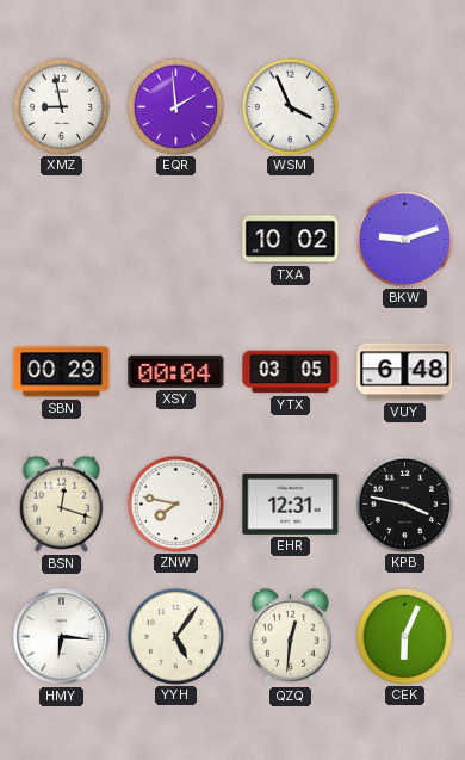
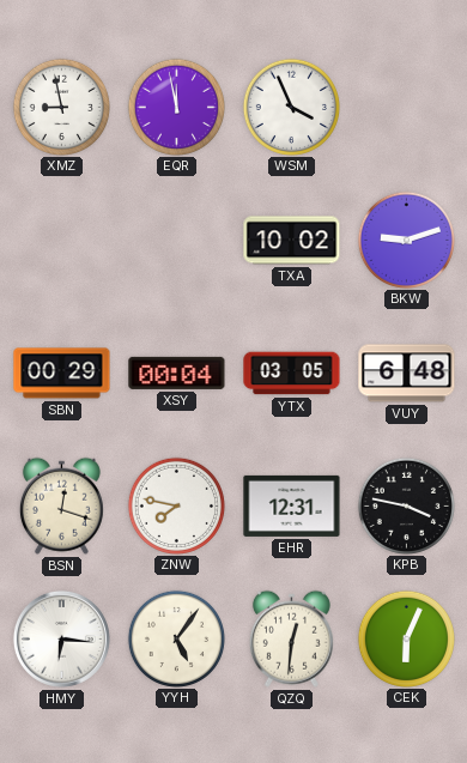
EQR: 1:59 -> 11:58
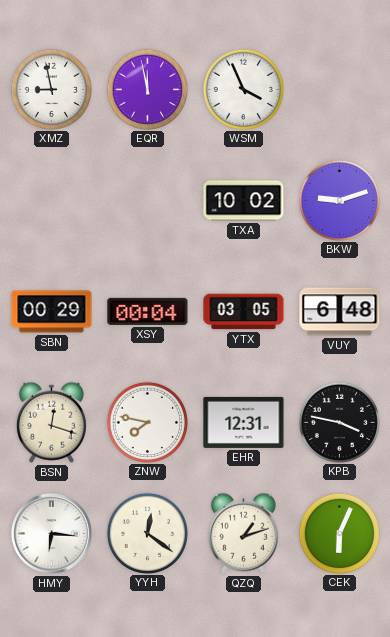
YYH: 5:06 -> 12:21
QZQ: 12:31 -> 1:12
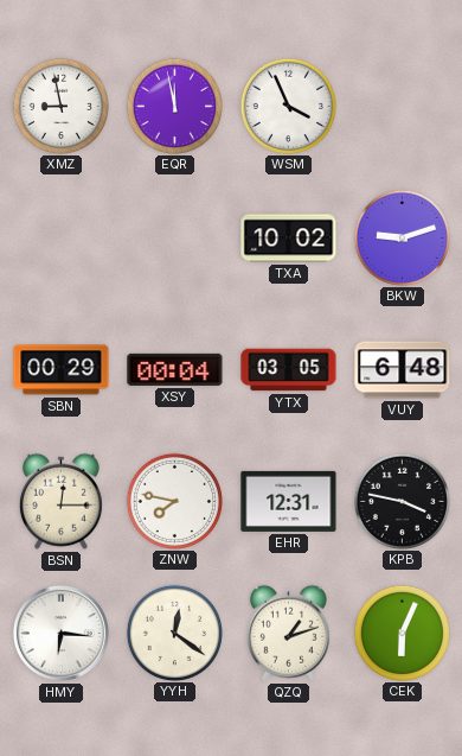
BSN: 12:18 -> 12:15
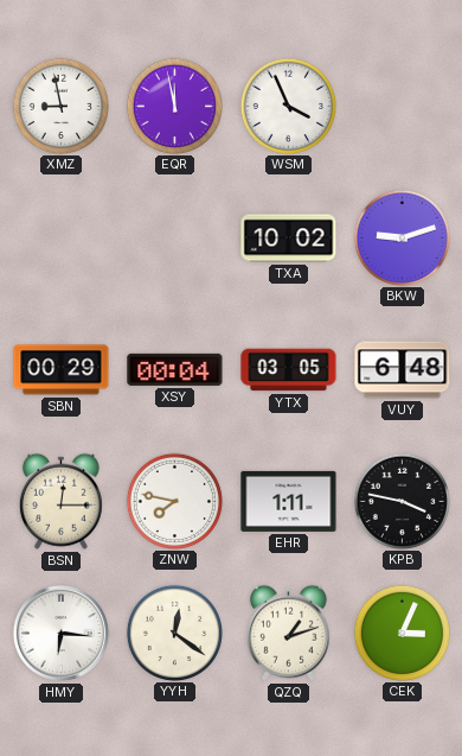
EHR: 12:31 -> 1:11
CEK: 6:04 -> 3:04
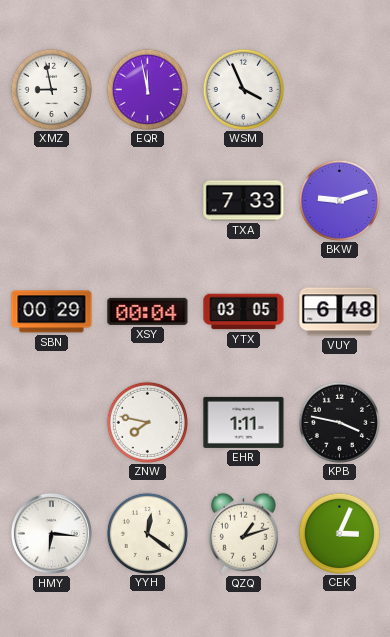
TXA: 10:02 -> 7:33
BSN: 12:15 -> none
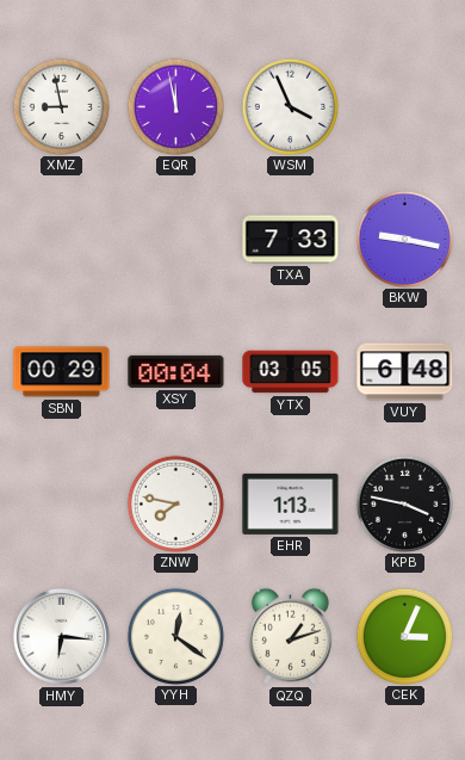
BKW: 9:12 -> 9:17
EHR: 1:11 -> 1:13
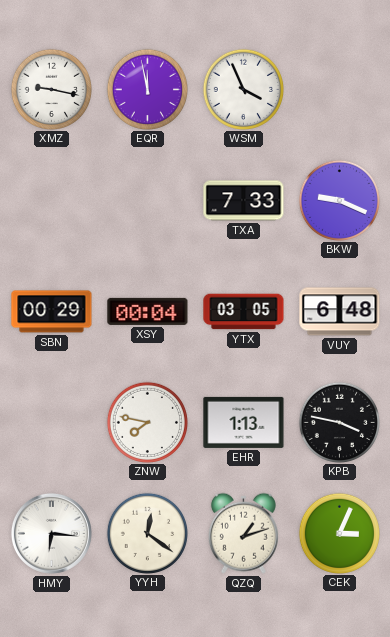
XMZ: 8:58 -> 9:17
BKW: 9:17 -> 9:19
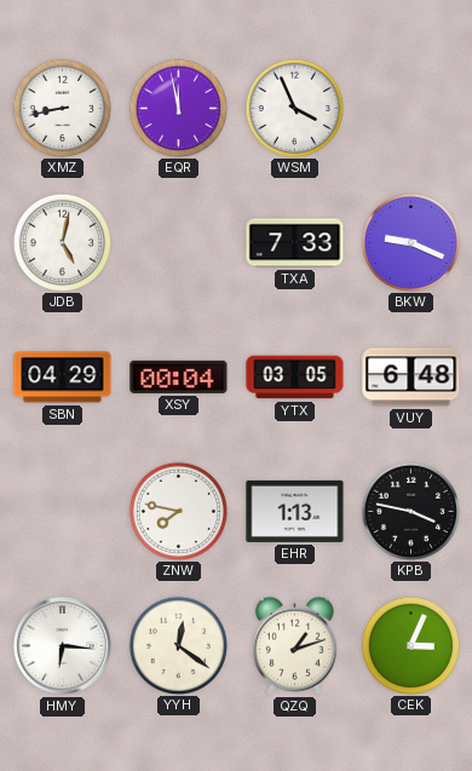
XMZ: 9:17 -> 8:43
JDB: none -> 5:02
SBN: 00:29 -> 04:29
